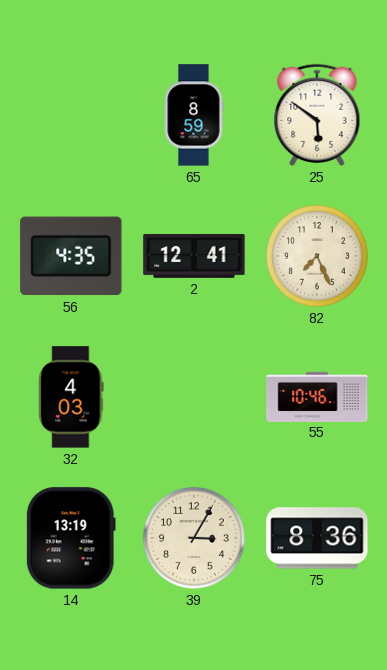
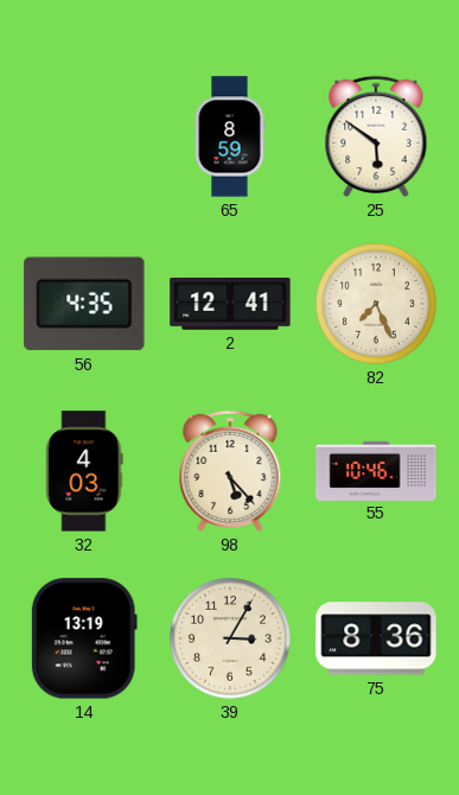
98: none -> 5:23
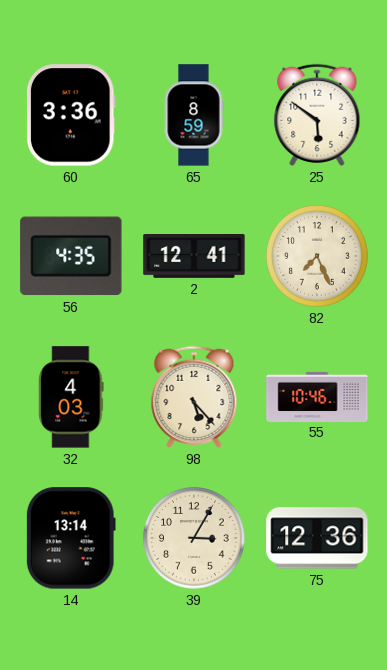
60: none -> 3:36
14: 13:19 -> 13:14
75: 8:36 -> 12:36
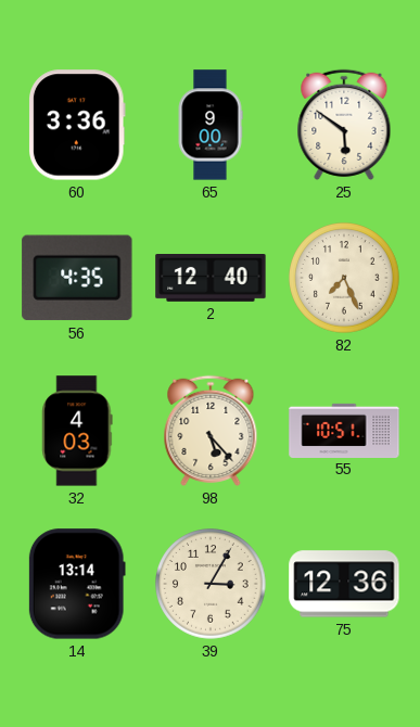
65: 8:59 -> 9:00
2: 12:41 -> 12:40
55: 10:46 -> 10:51
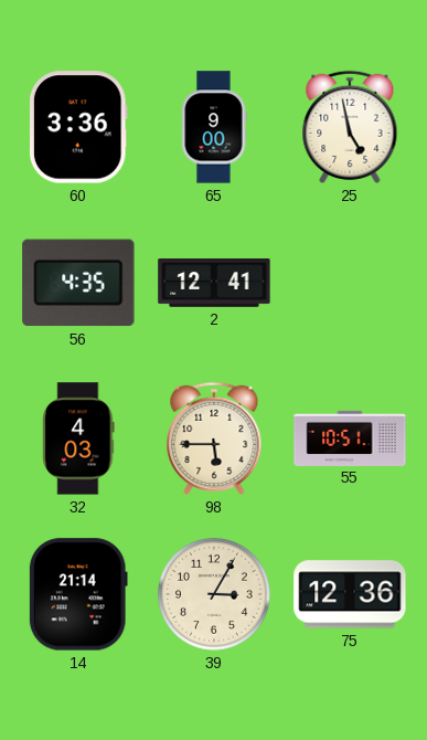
25: 5:51 -> 4:58
2: 12:40 -> 12:41
82: 7:26 -> none
98: 5:23 -> 5:45
14: 13:14 -> 21:14
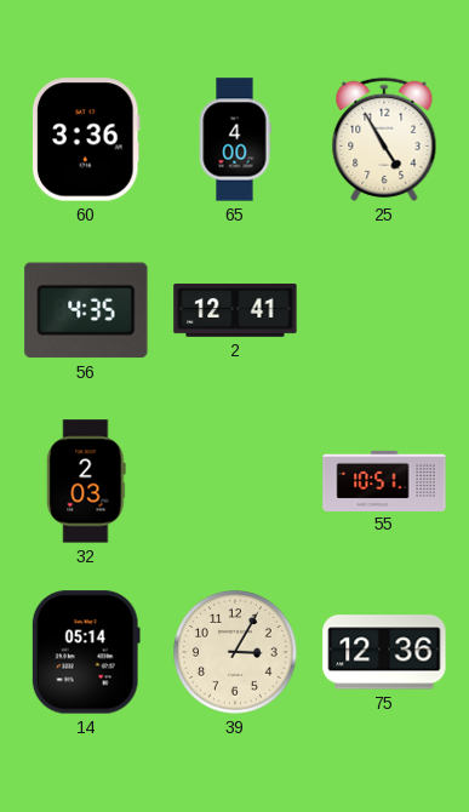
65: 9:00 -> 4:00
25: 4:58 -> 4:55
32: 4:03 -> 2:03
98: 5:45 -> none
14: 21:14 -> 05:14
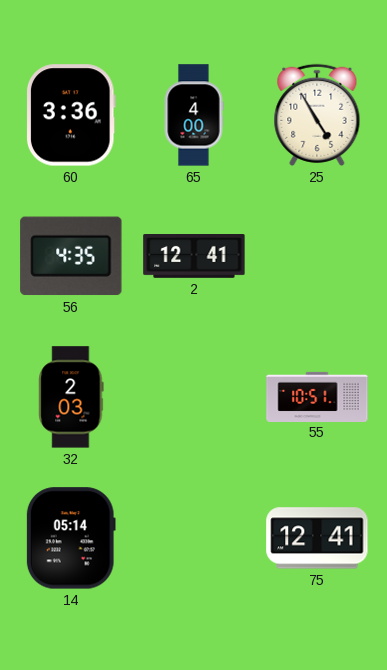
39: 3:05 -> none
75: 12:36 -> 12:41
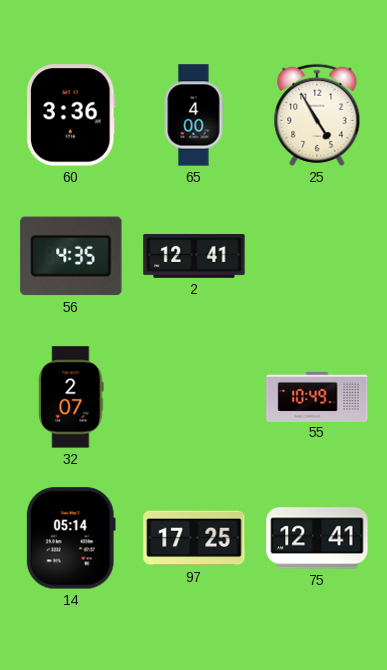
32: 2:03 -> 2:07
55: 10:51 -> 10:49
97: none -> 17:25
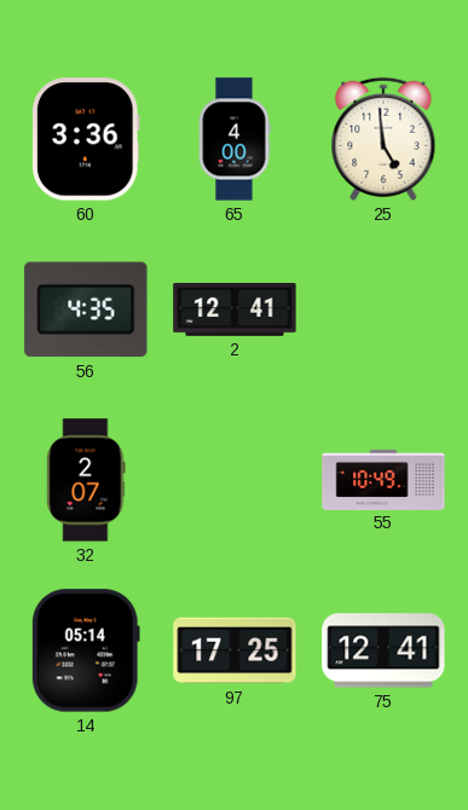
25: 4:55 -> 4:59
